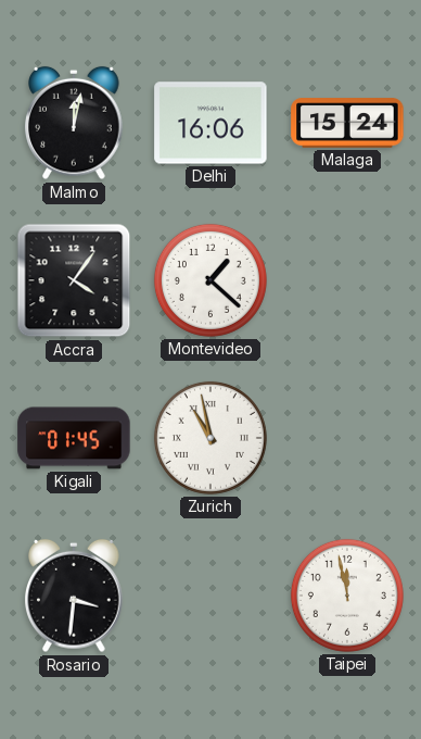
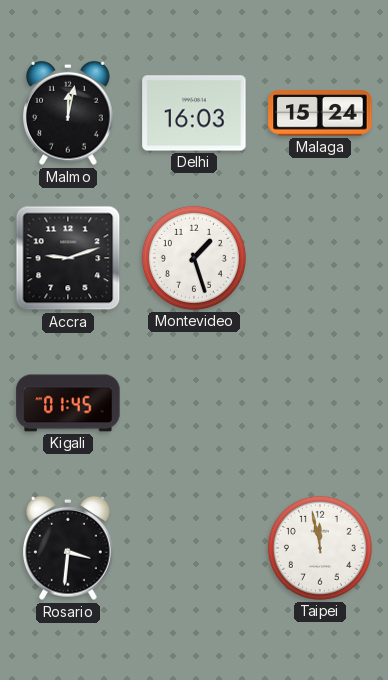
Delhi: 16:06 -> 16:03
Accra: 4:06 -> 9:12
Montevideo: 1:22 -> 1:27
Zurich: 10:58 -> none
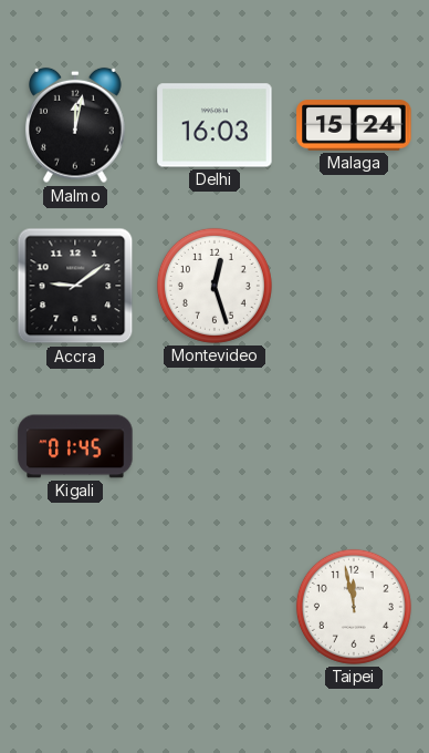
Accra: 9:12 -> 9:09
Montevideo: 1:27 -> 12:27
Rosario: 3:31 -> none
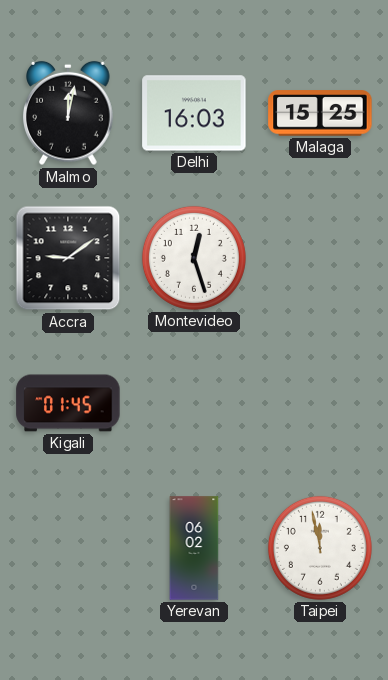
Malaga: 15:24 -> 15:25
Yerevan: none -> 06:02
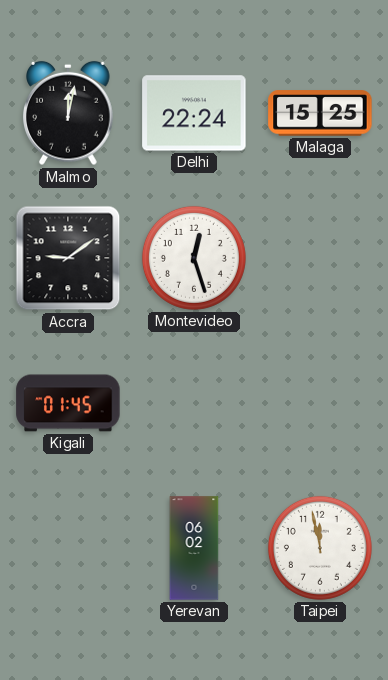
Delhi: 16:03 -> 22:24
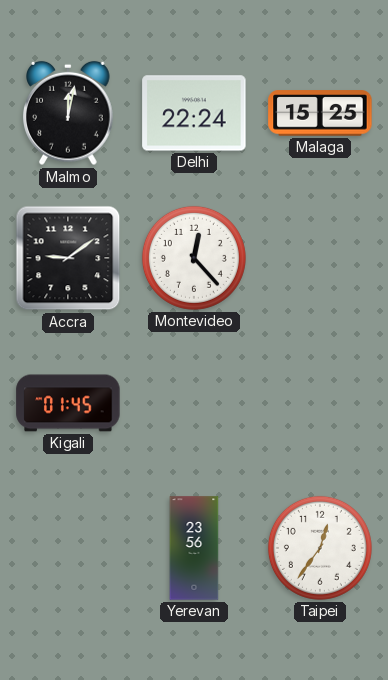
Montevideo: 12:27 -> 12:23
Yerevan: 06:02 -> 23:56
Taipei: 11:58 -> 12:36
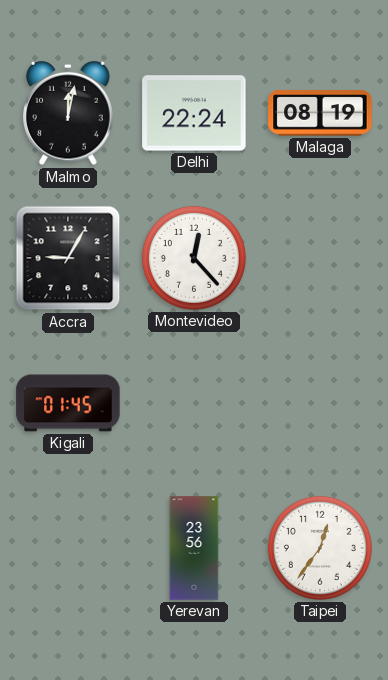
Malaga: 15:25 -> 08:19
Accra: 9:09 -> 9:05
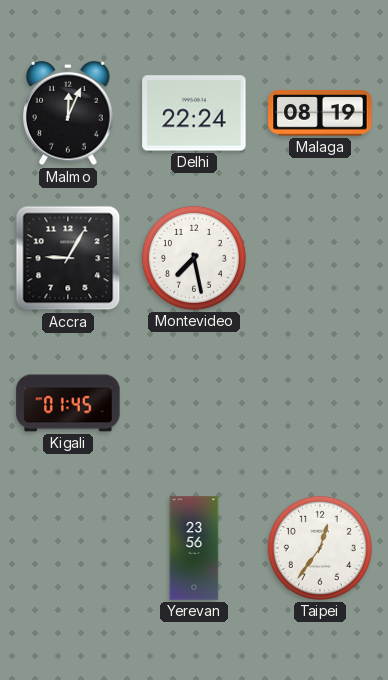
Malmo: 12:02 -> 12:04
Montevideo: 12:23 -> 7:28
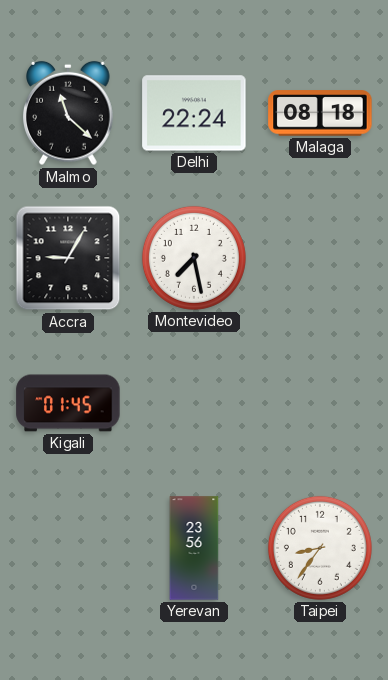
Malmo: 12:04 -> 11:22
Malaga: 08:19 -> 08:18
Taipei: 12:36 -> 8:36
